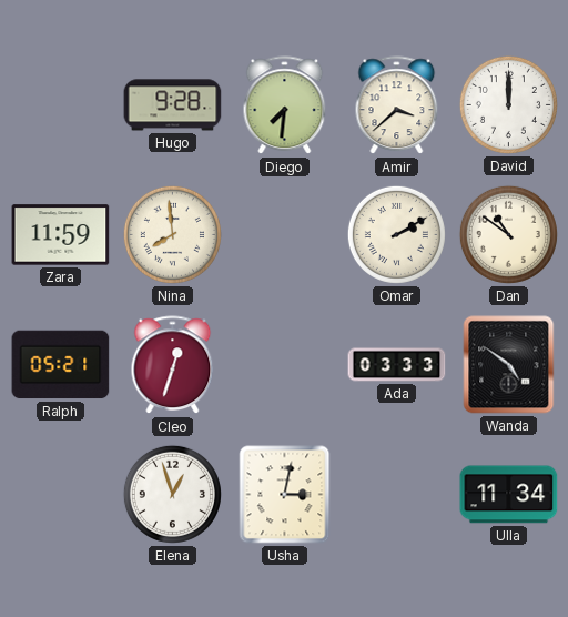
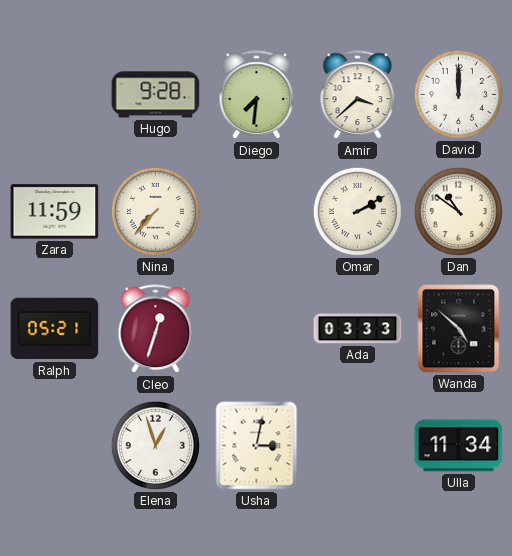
Nina: 7:59 -> 7:37
Wanda: 4:51 -> 4:52
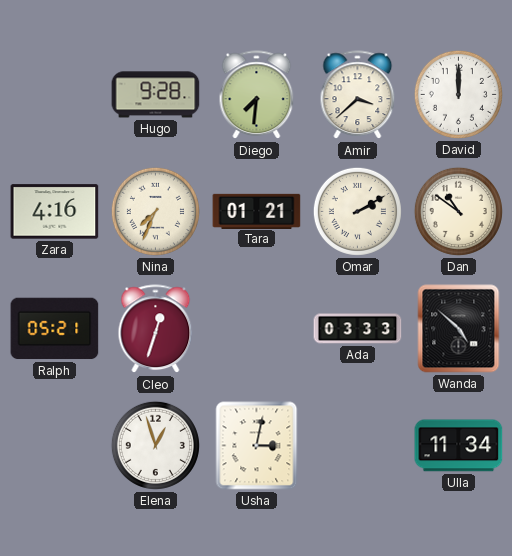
Zara: 11:59 -> 4:16
Nina: 7:37 -> 7:34
Tara: none -> 01:21
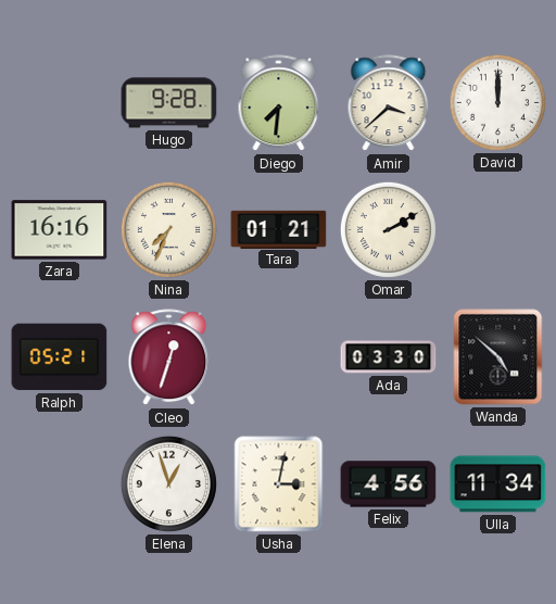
Zara: 4:16 -> 16:16
Dan: 10:51 -> none
Ada: 03:33 -> 03:30
Felix: none -> 4:56
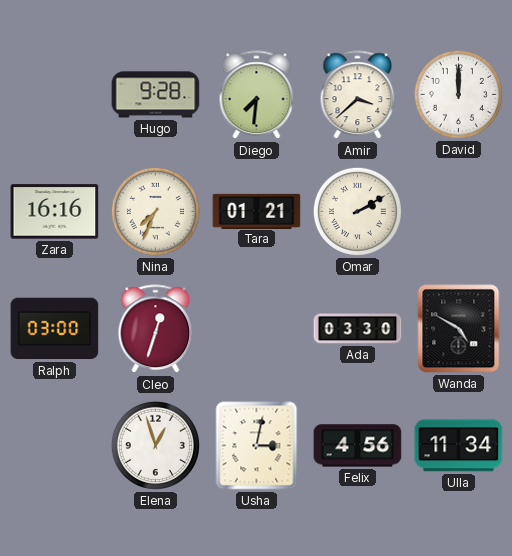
Ralph: 05:21 -> 03:00
Wanda: 4:52 -> 4:50
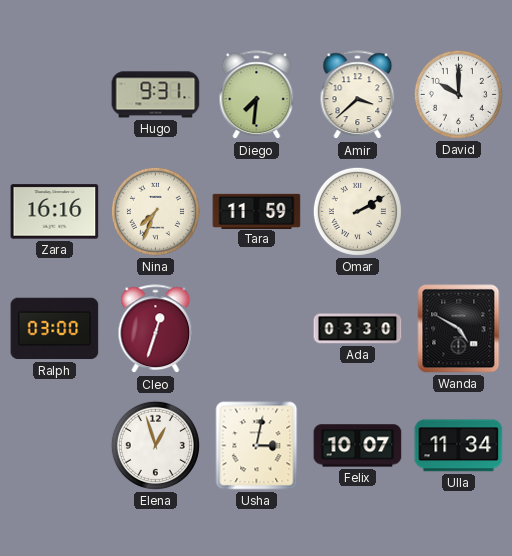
Hugo: 9:28 -> 9:31
David: 12:00 -> 10:00
Tara: 01:21 -> 11:59
Felix: 4:56 -> 10:07
